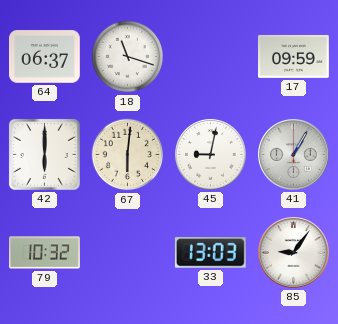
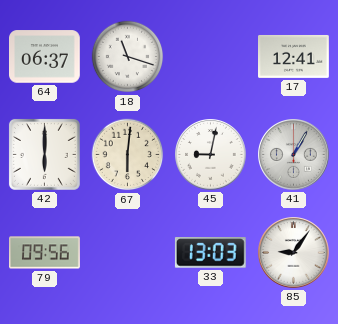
17: 09:59 -> 12:41
79: 10:32 -> 09:56
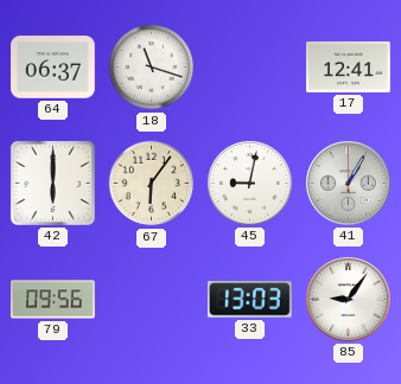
67: 6:01 -> 6:06
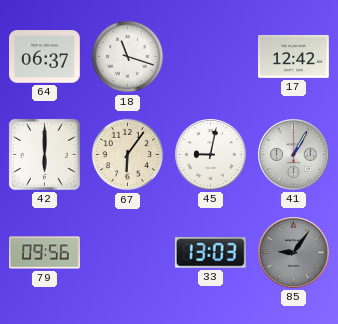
17: 12:41 -> 12:42
85 dial: white -> grey
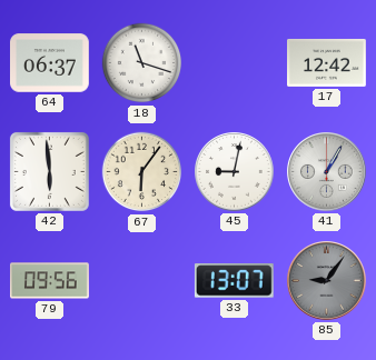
42: 6:00 -> 5:59
33: 13:03 -> 13:07
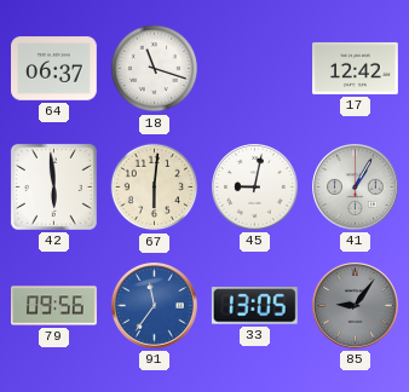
67: 6:06 -> 6:01
91: none -> 11:36
33: 13:07 -> 13:05
